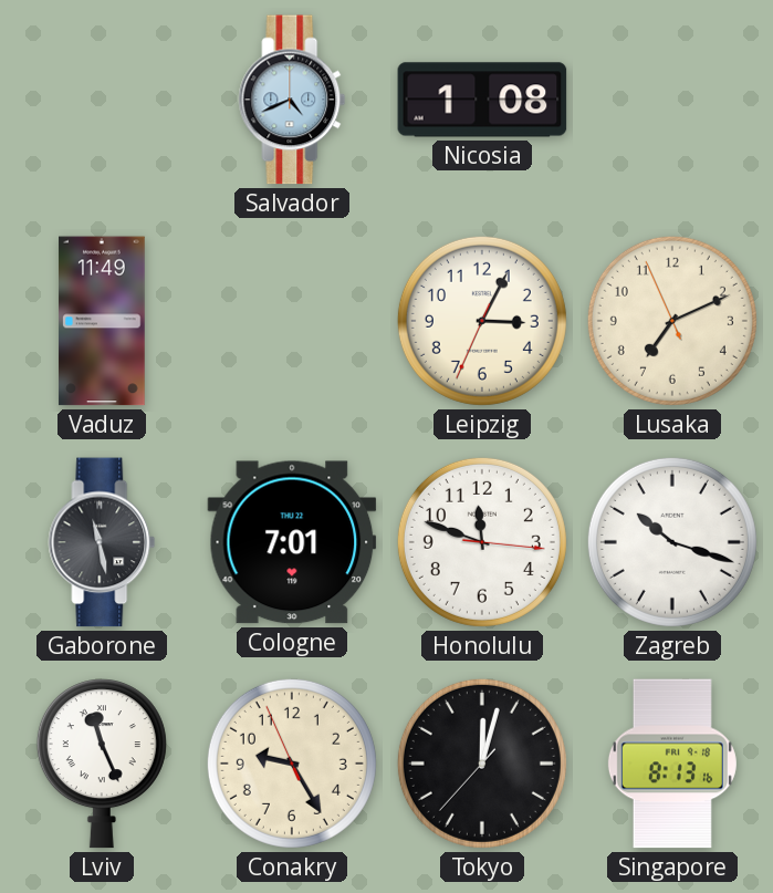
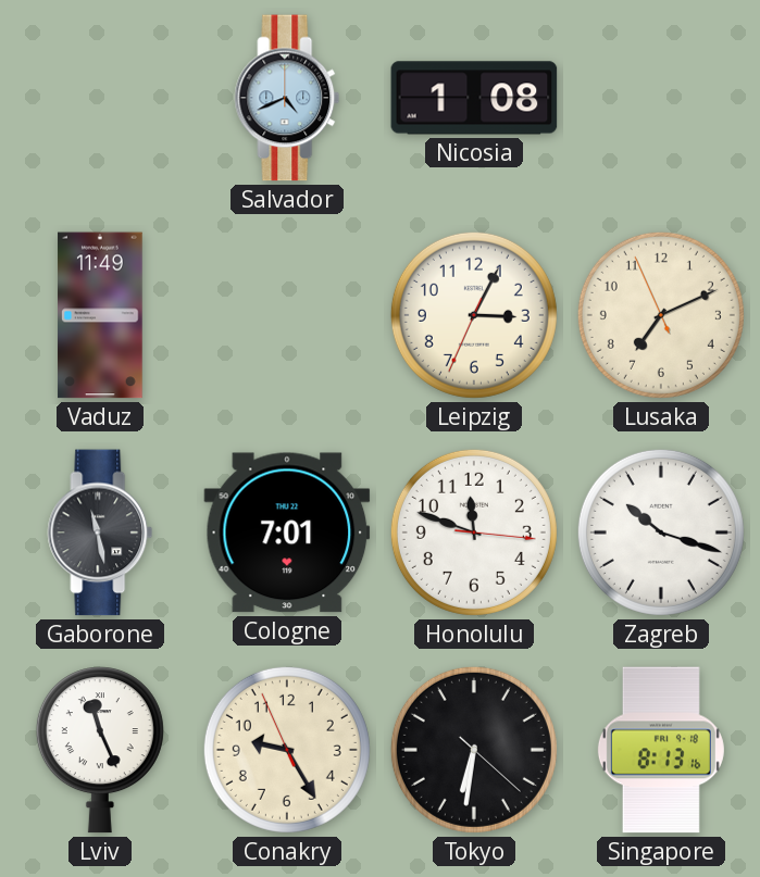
Tokyo: 12:02 -> 6:31
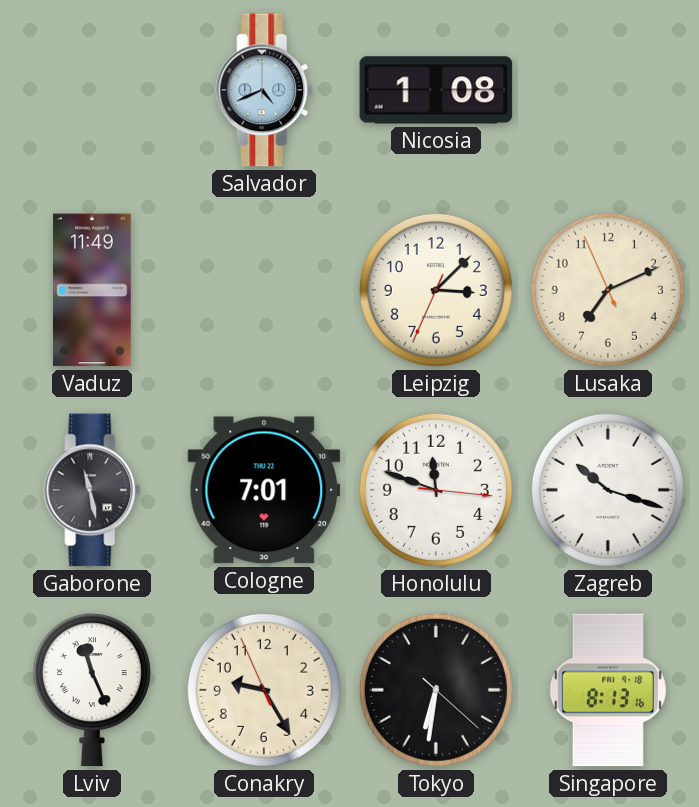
Leipzig: 3:04 -> 3:07
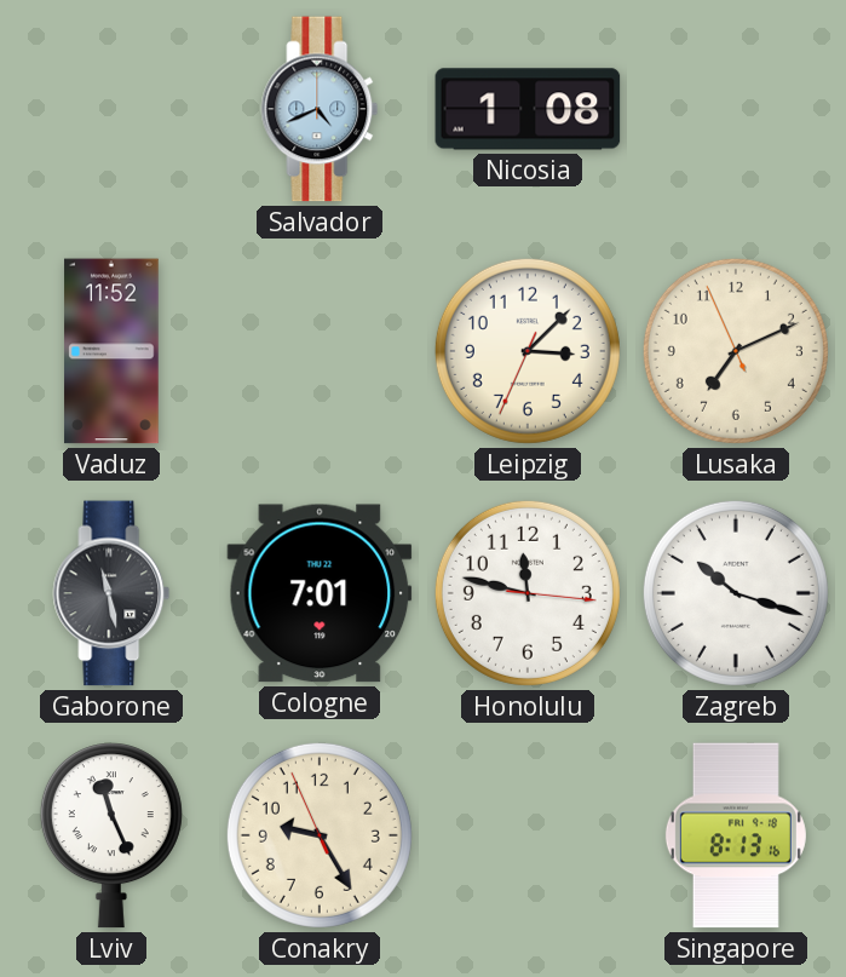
Vaduz: 11:49 -> 11:52
Honolulu: 11:48 -> 11:47
Tokyo: 6:31 -> none
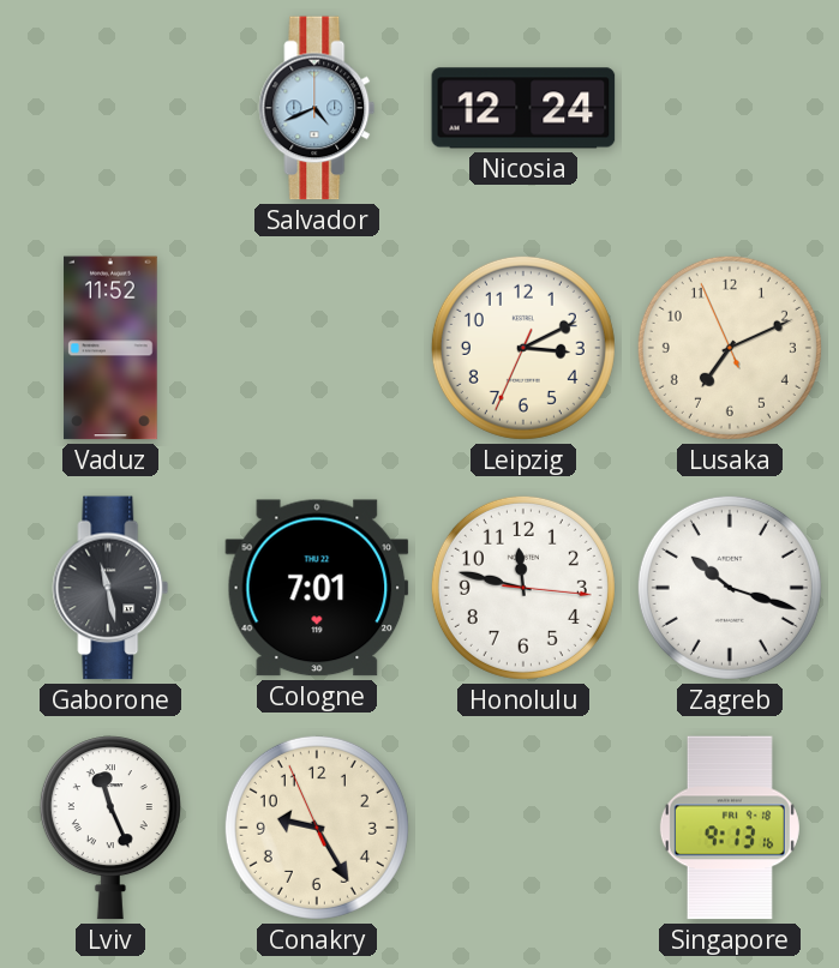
Nicosia: 1:08 -> 12:24
Leipzig: 3:07 -> 3:10
Singapore: 8:13 -> 9:13
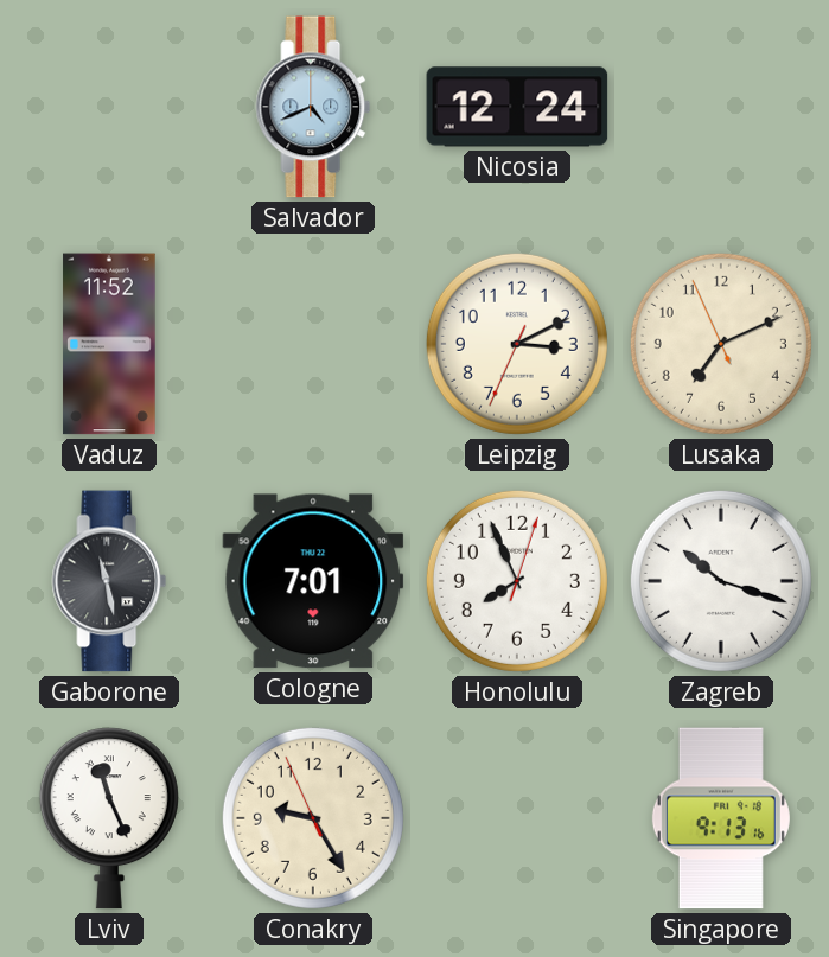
Honolulu: 11:47 -> 7:56
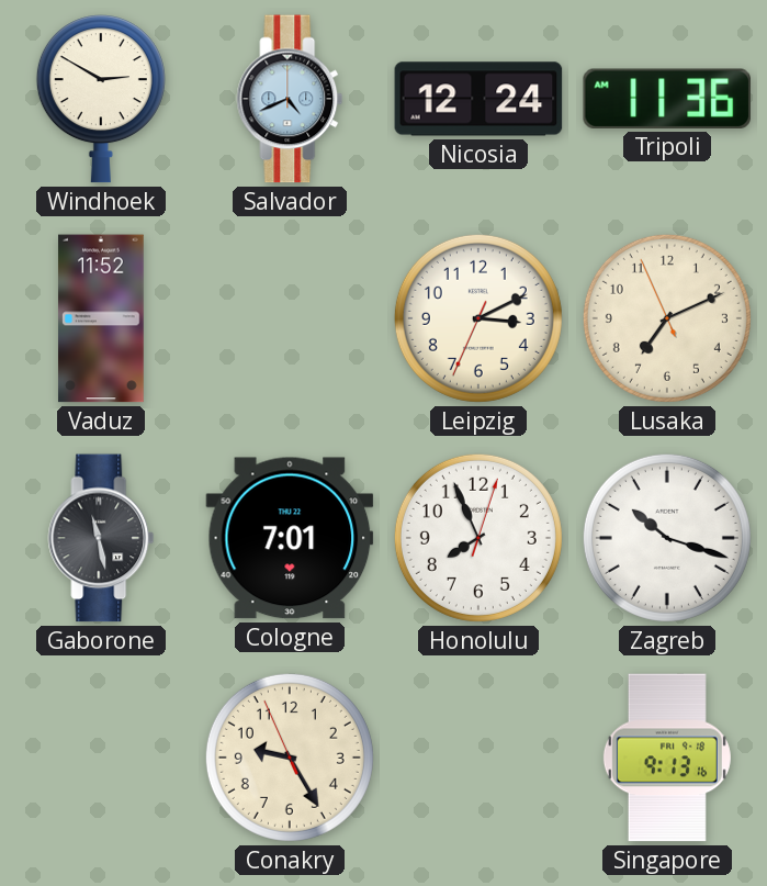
Windhoek: none -> 2:50
Tripoli: none -> 11:36
Lviv: 11:26 -> none
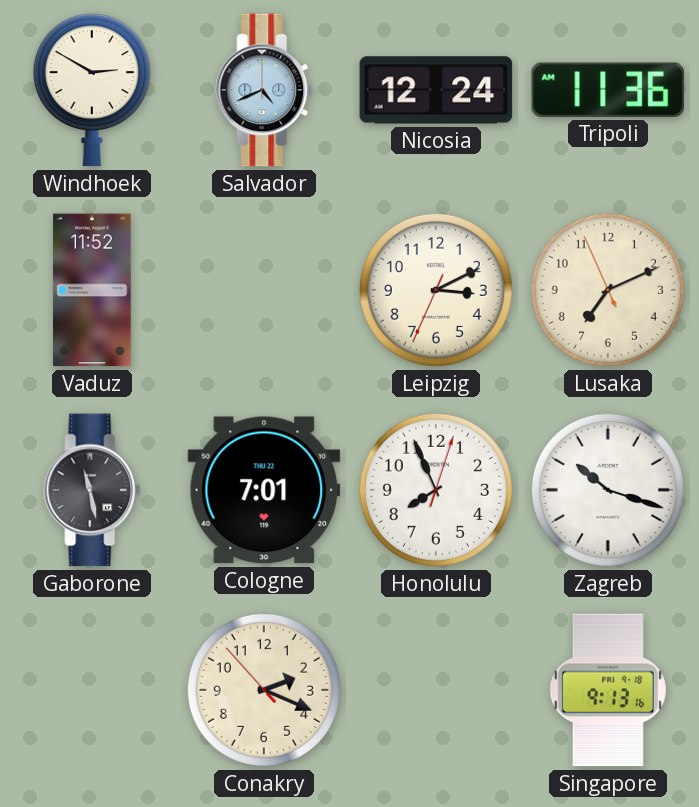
Conakry: 9:24 -> 2:18
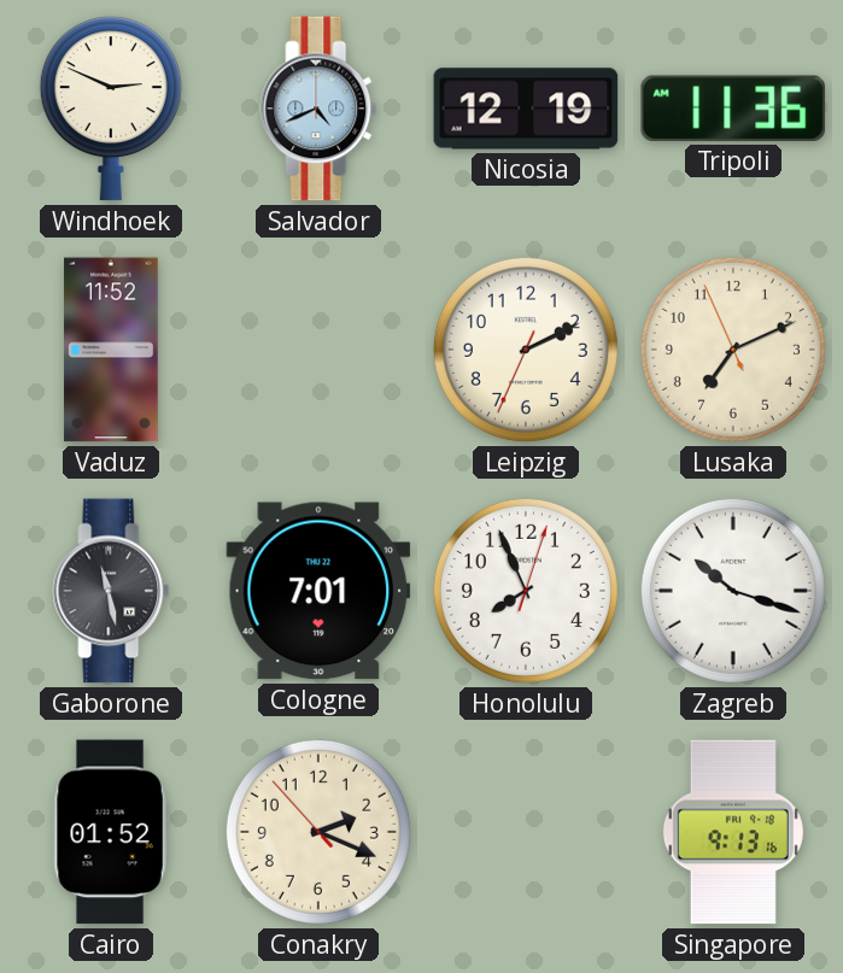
Windhoek: 2:50 -> 2:49
Nicosia: 12:24 -> 12:19
Leipzig: 3:10 -> 2:10
Cairo: none -> 01:52
